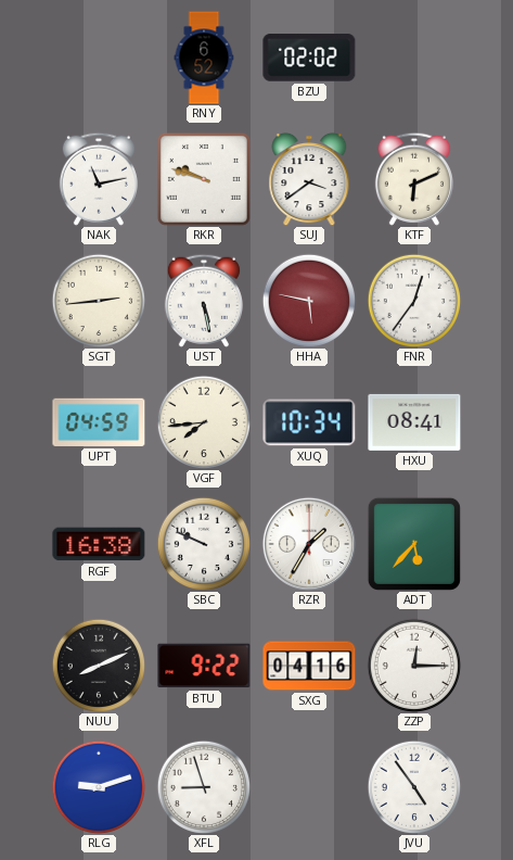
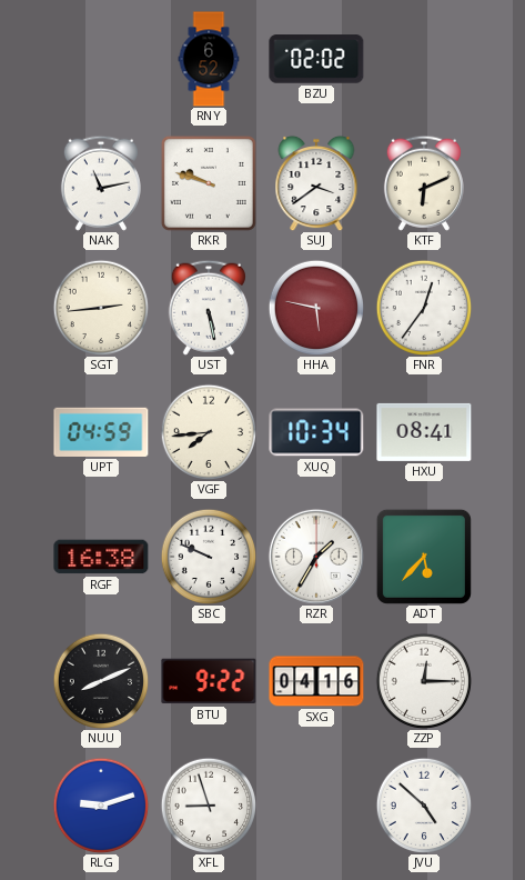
JVU: 4:54 -> 4:52
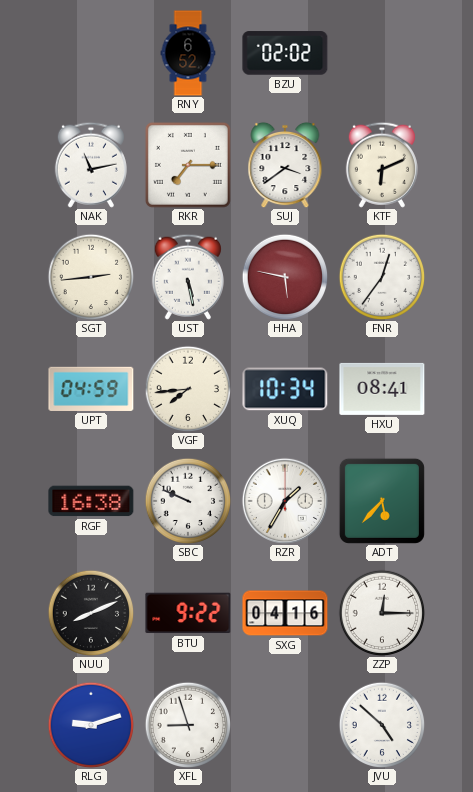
RKR: 9:48 -> 7:15
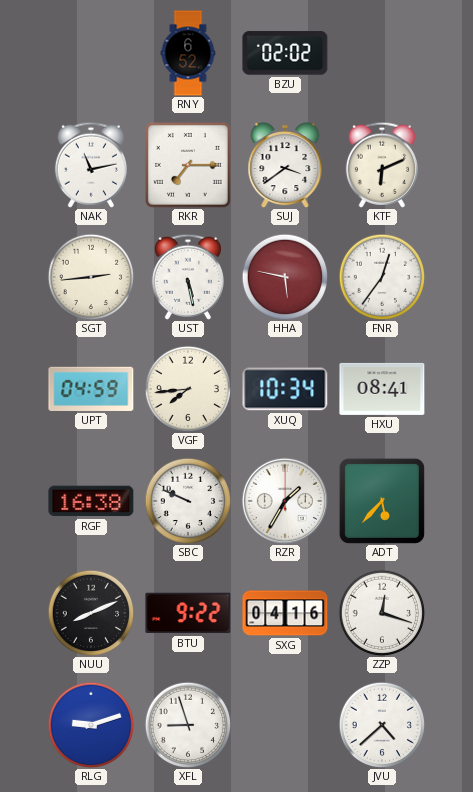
ZZP: 12:15 -> 12:18
JVU: 4:52 -> 4:38
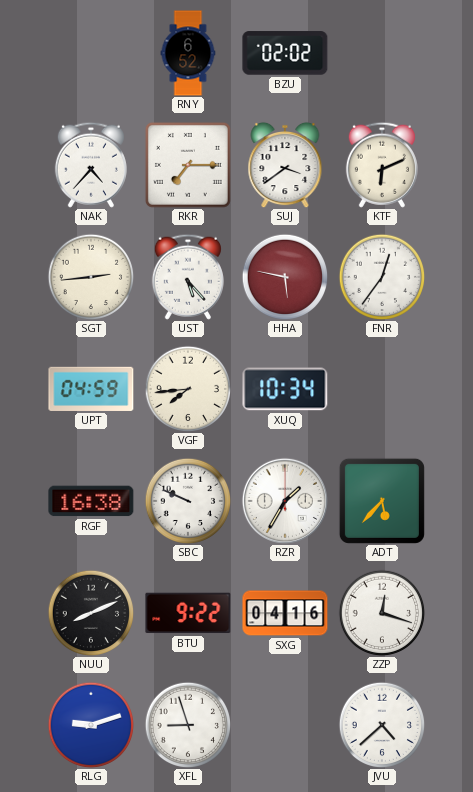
NAK: 11:13 -> 4:37
UST: 5:28 -> 5:23
HXU: 08:41 -> none
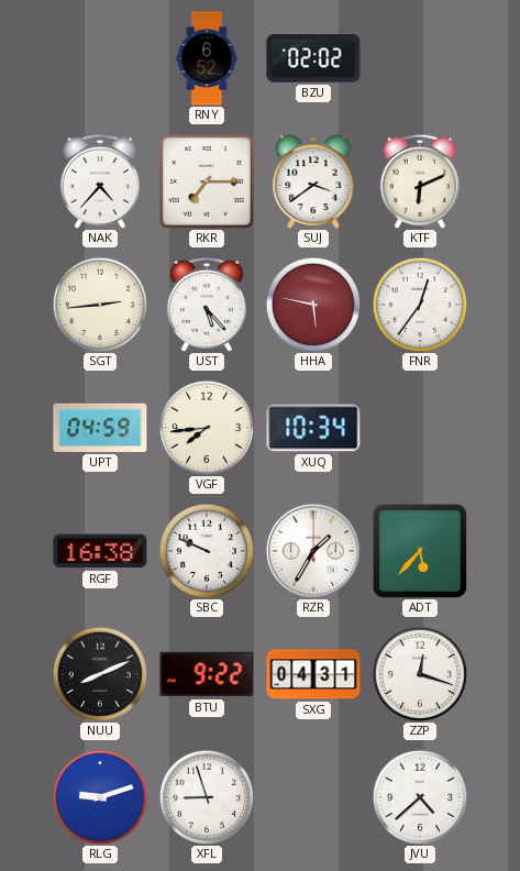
SXG: 04:16 -> 04:31
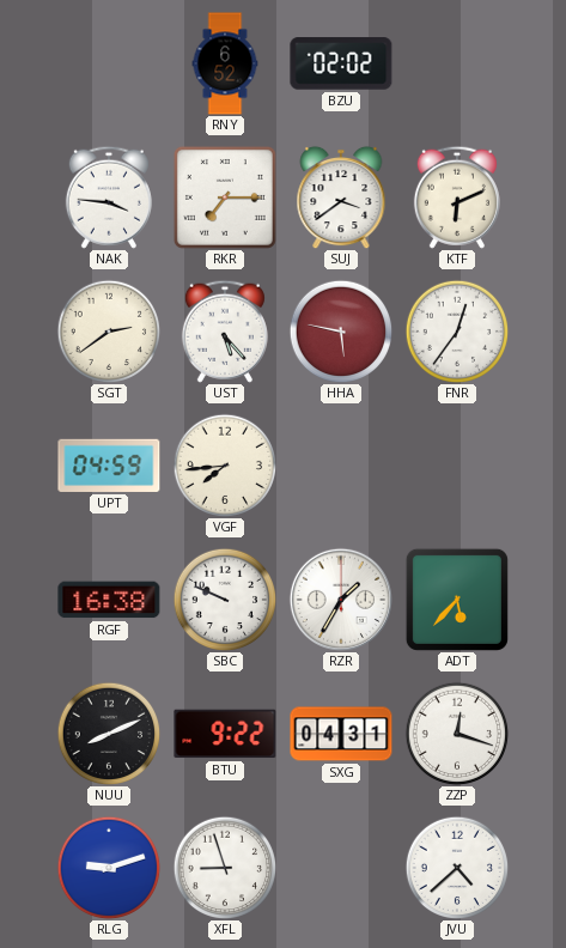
NAK: 4:37 -> 3:46
SGT: 2:44 -> 2:39
XUQ: 10:34 -> none
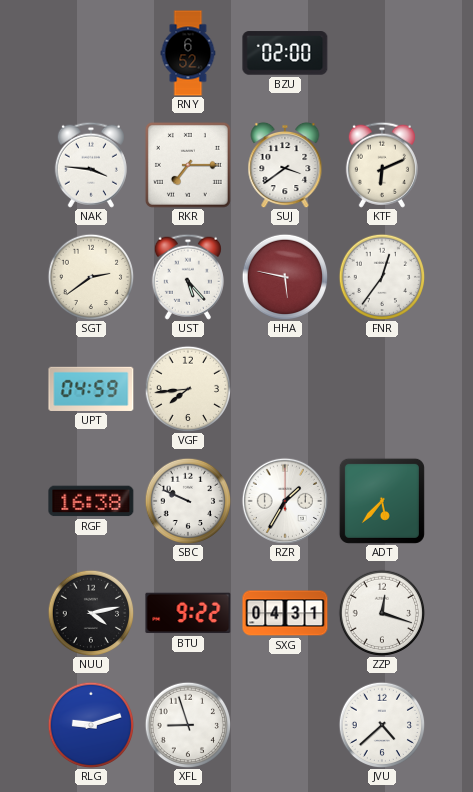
BZU: 02:02 -> 02:00
NUU: 8:11 -> 4:13
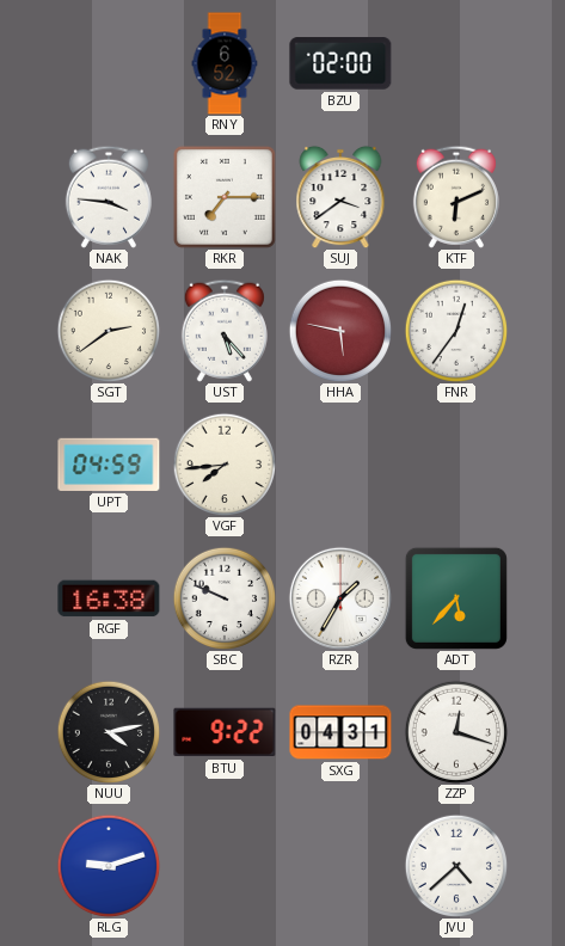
XFL: 8:57 -> none
